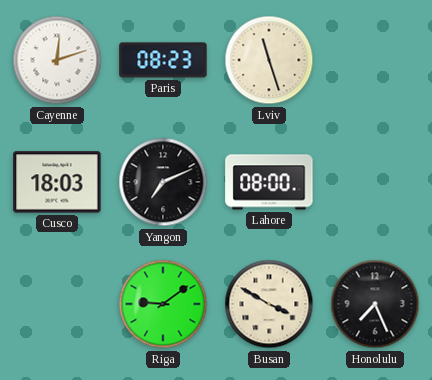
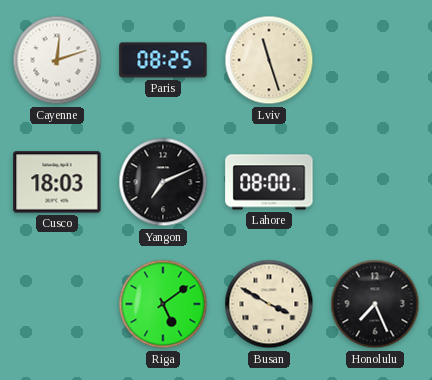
Paris: 08:23 -> 08:25
Riga: 9:09 -> 5:09
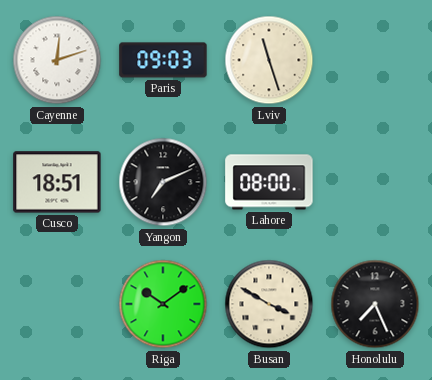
Paris: 08:25 -> 09:03
Cusco: 18:03 -> 18:51
Riga: 5:09 -> 10:09
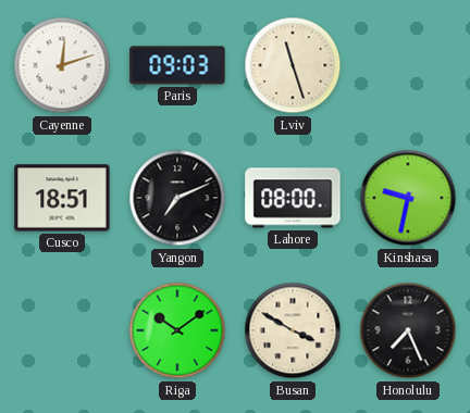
Kinshasa: none -> 9:32
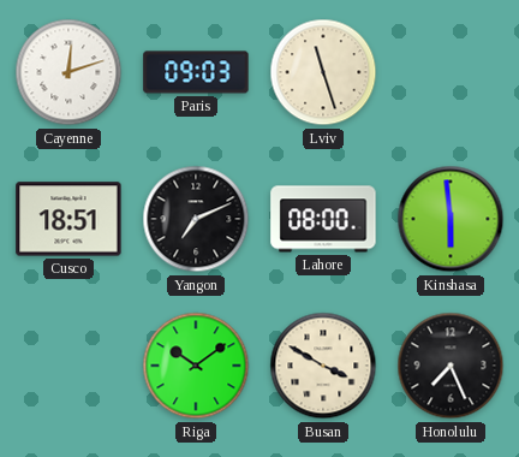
Kinshasa: 9:32 -> 5:59
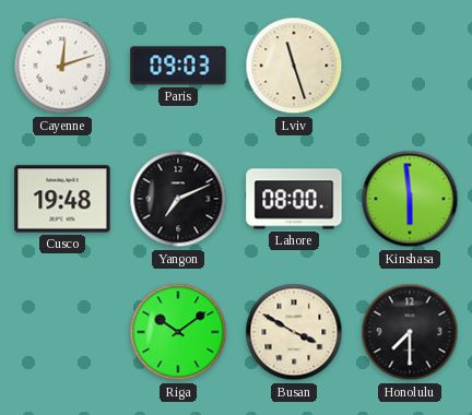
Cusco: 18:51 -> 19:48
Honolulu: 7:26 -> 7:30
